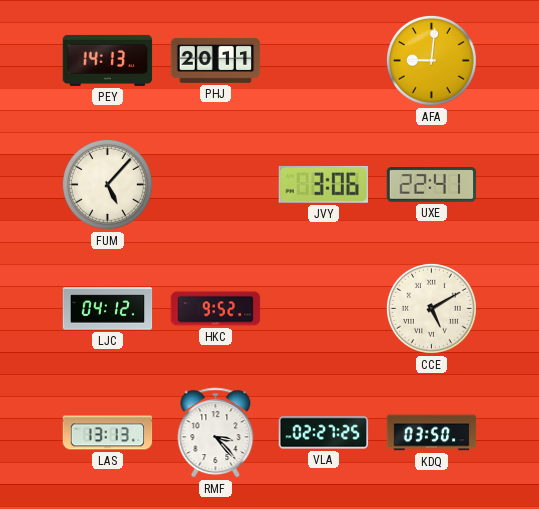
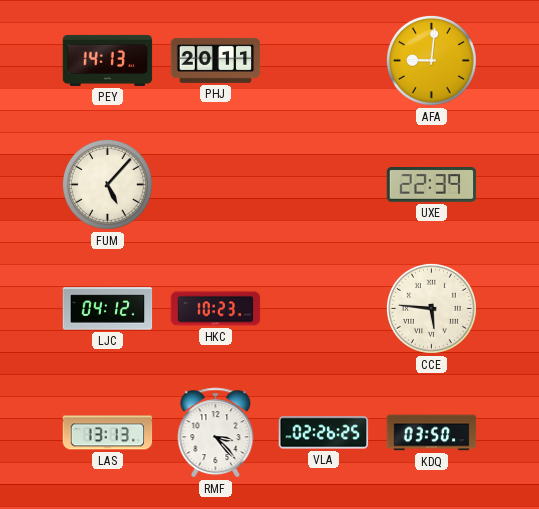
JVY: 3:06 -> none
UXE: 22:41 -> 22:39
HKC: 9:52 -> 10:23
CCE: 5:10 -> 5:46
VLA: 02:27 -> 02:26
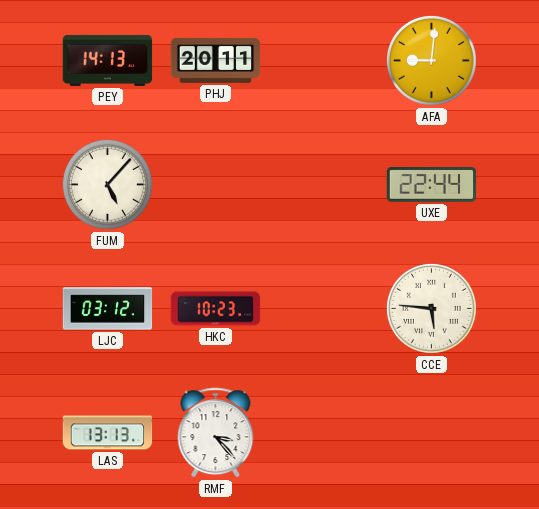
UXE: 22:39 -> 22:44
LJC: 04:12 -> 03:12
VLA: 02:26 -> none
KDQ: 03:50 -> none
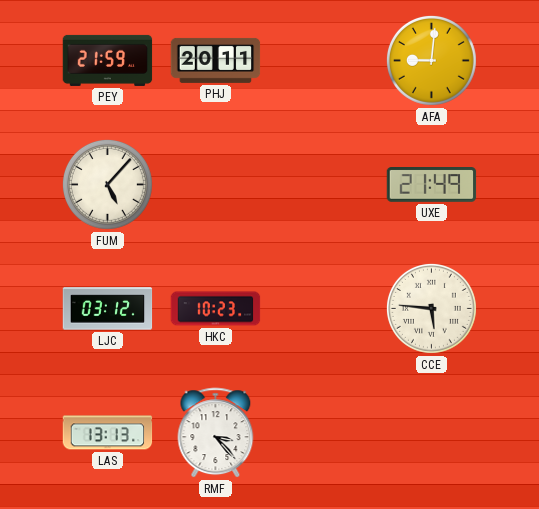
PEY: 14:13 -> 21:59
UXE: 22:44 -> 21:49
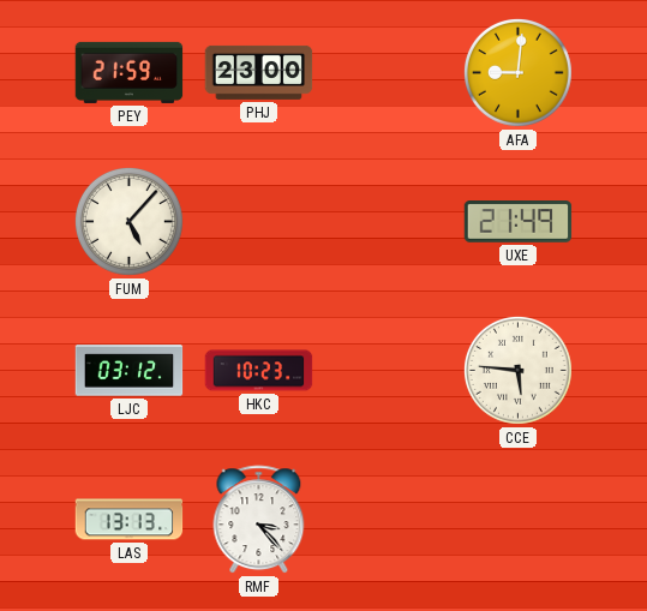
PHJ: 20:11 -> 23:00
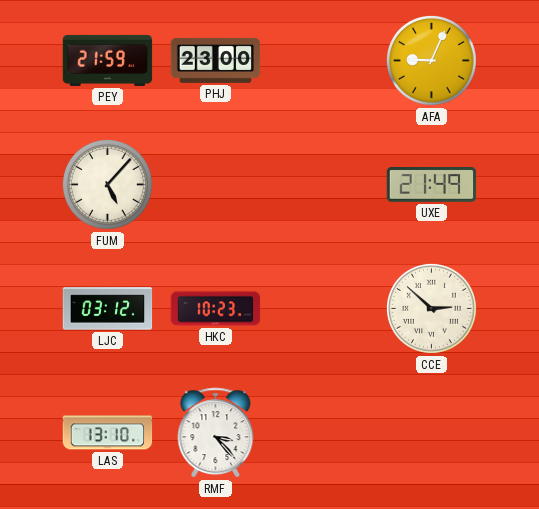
AFA: 9:01 -> 9:04
CCE: 5:46 -> 2:52
LAS: 13:13 -> 13:10
